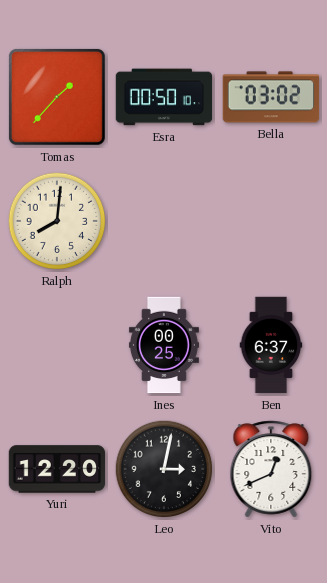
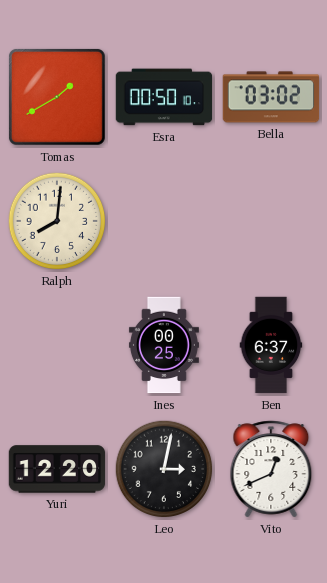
Tomas: 1:37 -> 1:40
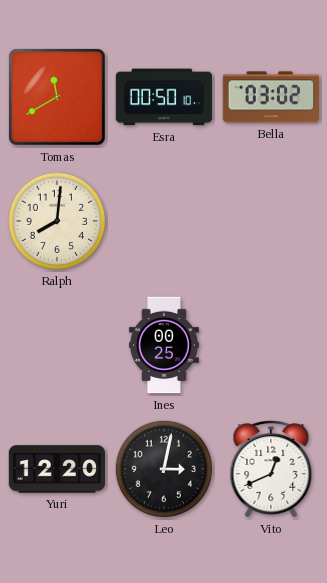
Tomas: 1:40 -> 11:40
Ben: 6:37 -> none
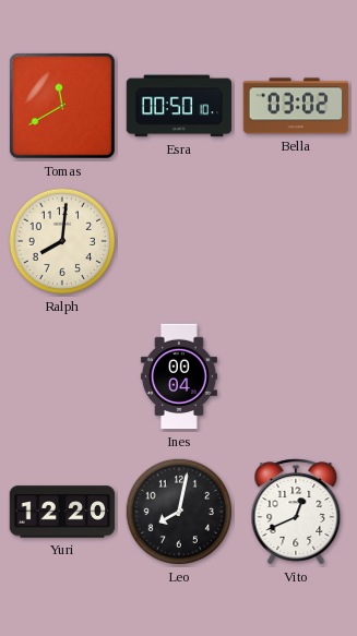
Ines: 00:25 -> 00:04
Leo: 3:02 -> 8:02
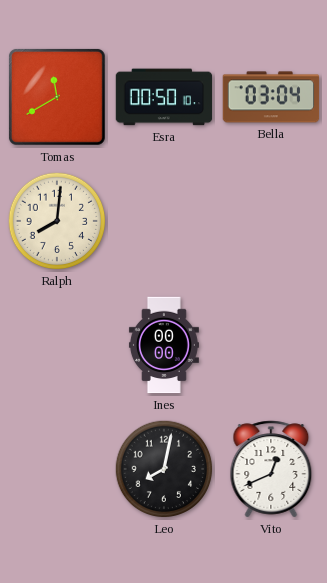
Bella: 03:02 -> 03:04
Ines: 00:04 -> 00:00
Yuri: 12:20 -> none
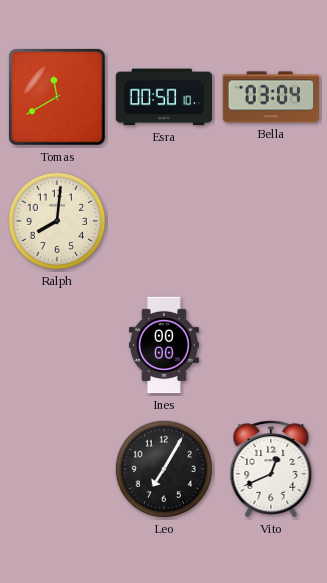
Leo: 8:02 -> 7:05
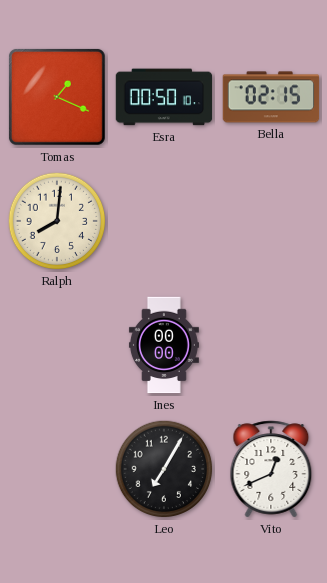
Tomas: 11:40 -> 1:19
Bella: 03:04 -> 02:15
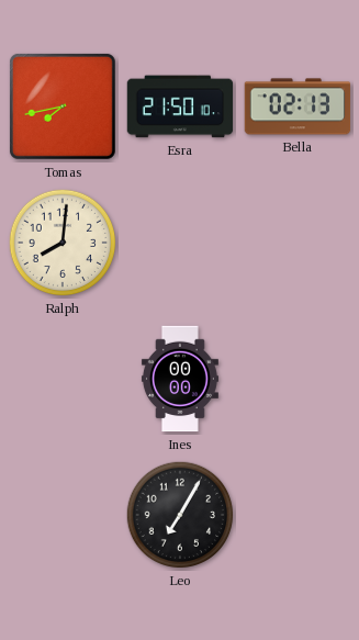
Tomas: 1:19 -> 7:43
Esra: 00:50 -> 21:50
Bella: 02:15 -> 02:13
Vito: 12:41 -> none
